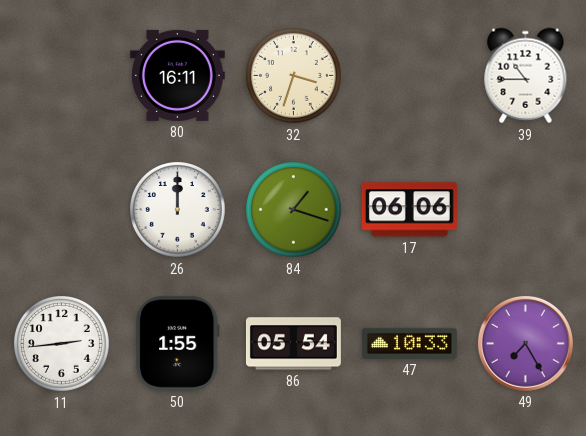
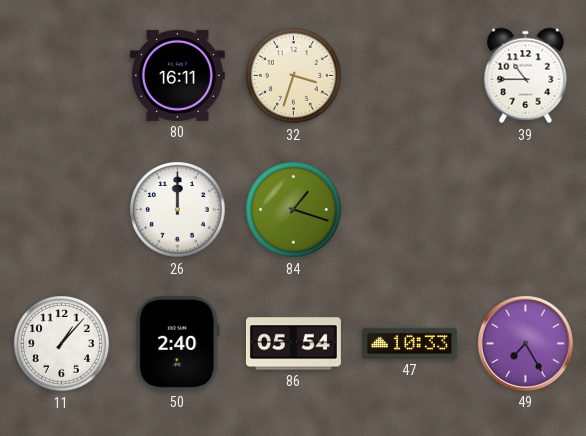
17: 06:06 -> none
11: 2:44 -> 1:07
50: 1:55 -> 2:40
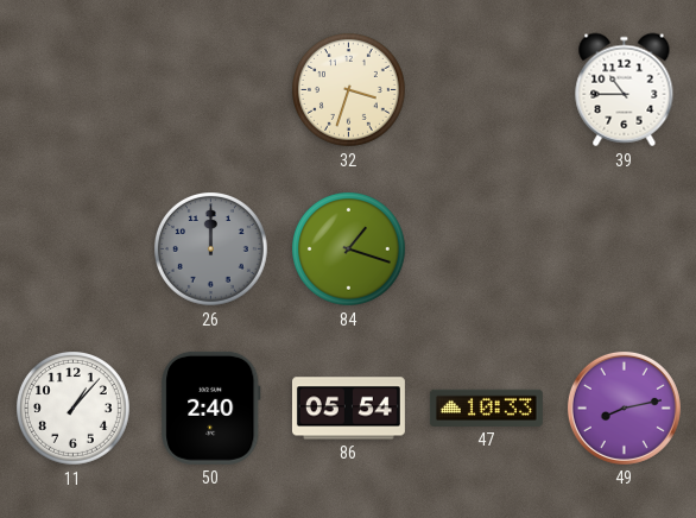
80: 16:11 -> none
26 dial: white -> grey
49: 7:25 -> 8:13
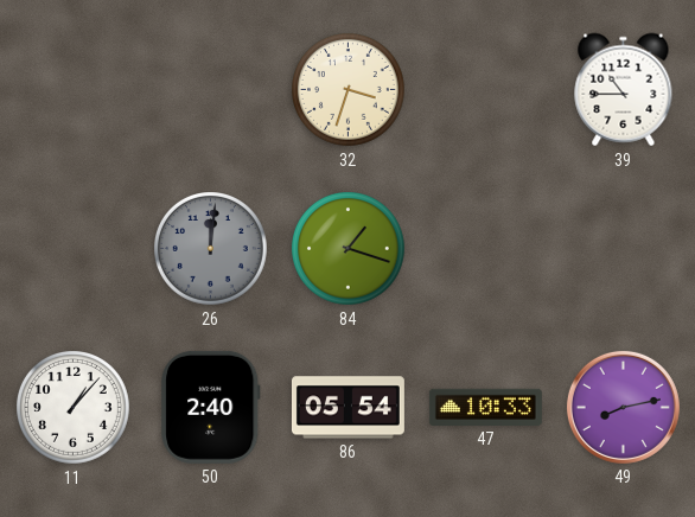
26: 12:00 -> 12:01
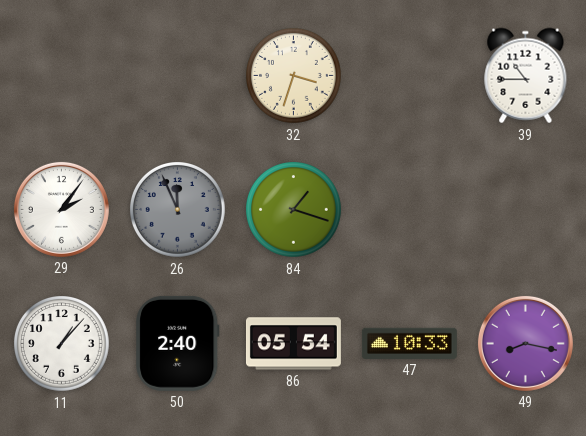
29: none -> 2:06
26: 12:01 -> 11:56
49: 8:13 -> 8:17
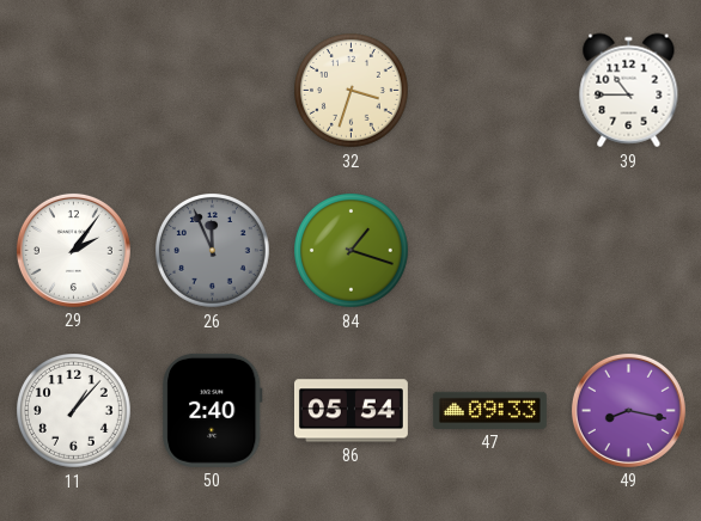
47: 10:33 -> 09:33
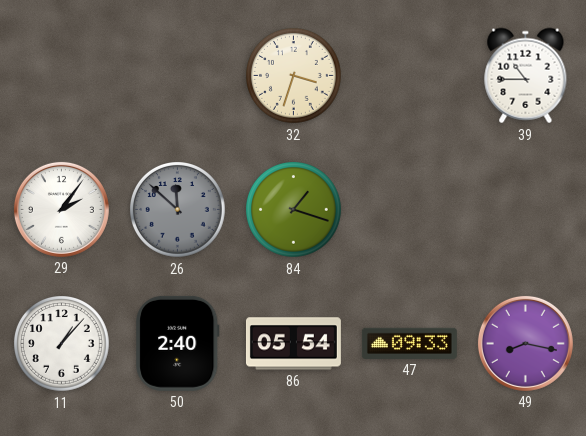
26: 11:56 -> 11:52
